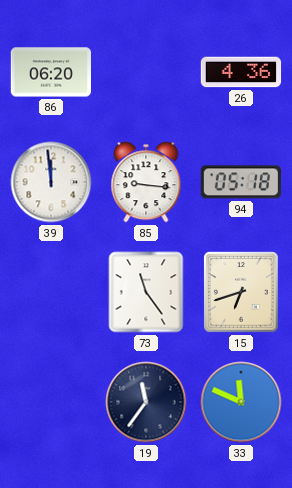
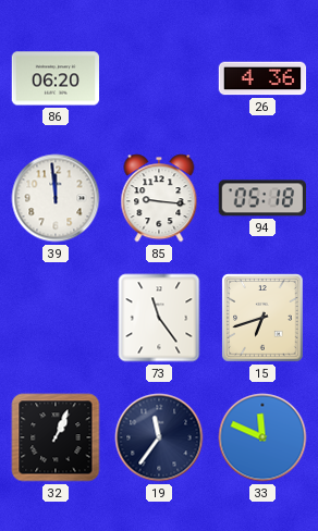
32: none -> 1:04
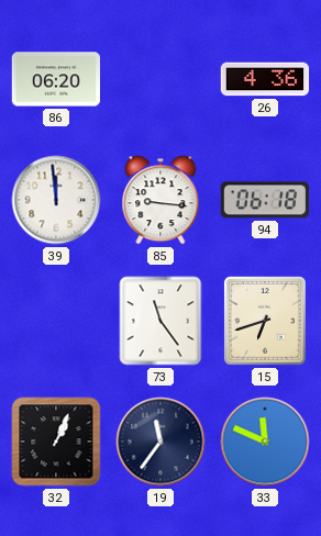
94: 05:18 -> 06:18
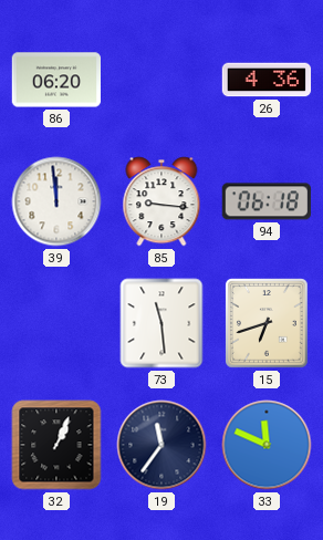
73: 11:24 -> 11:29
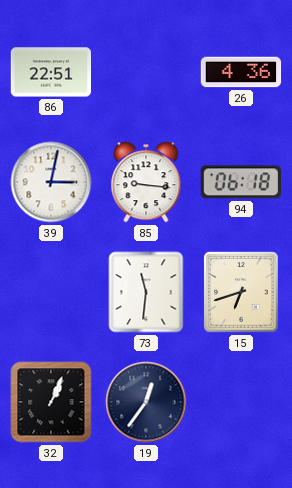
86: 06:20 -> 22:51
39: 11:59 -> 3:02
73: 11:29 -> 11:31
19: 11:36 -> 12:36
33: 11:49 -> none
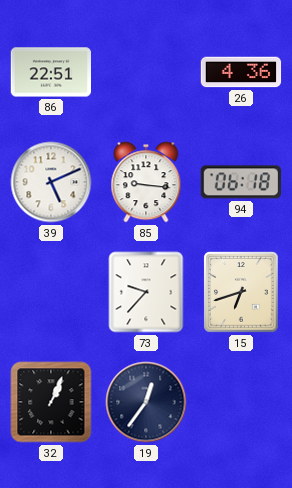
39: 3:02 -> 5:11
73: 11:31 -> 9:37
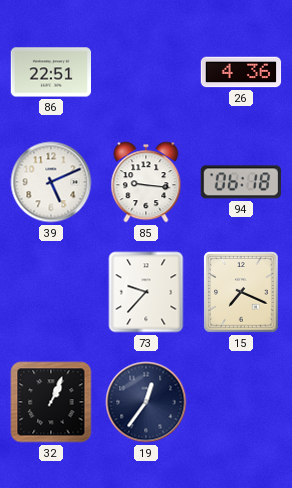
15: 6:42 -> 7:19
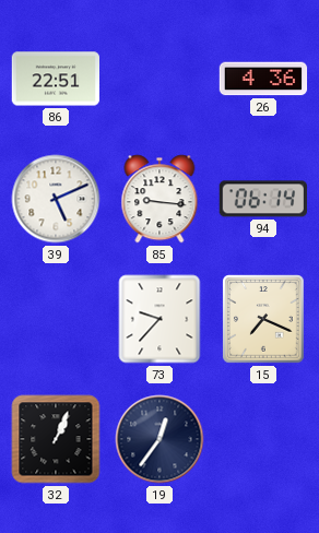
94: 06:18 -> 06:14
